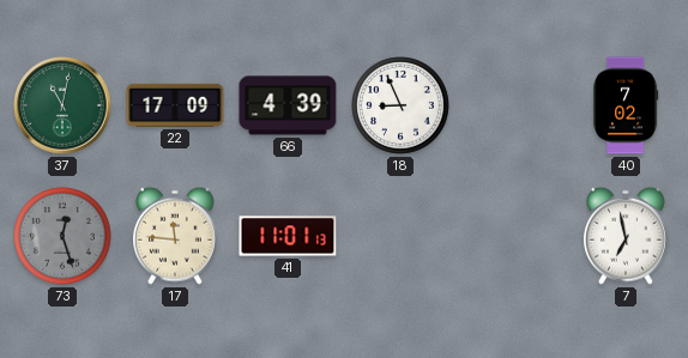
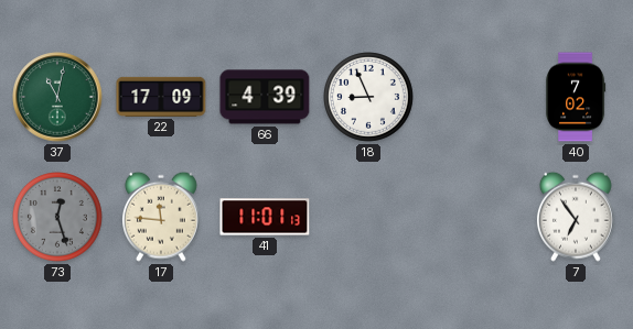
7: 6:58 -> 6:54
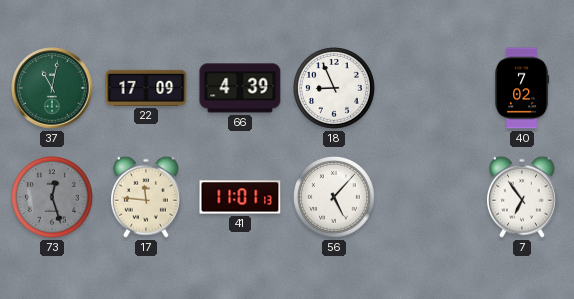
56: none -> 5:07
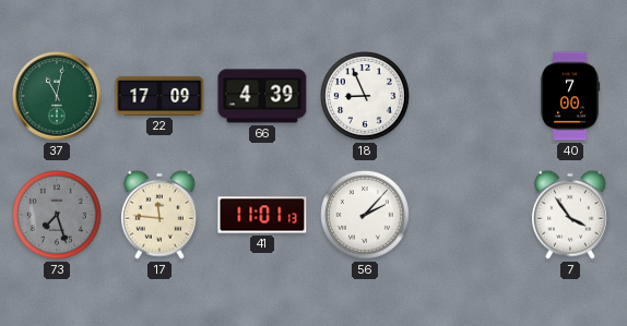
40: 7:02 -> 7:00
73: 12:27 -> 7:27
56: 5:07 -> 2:07
7: 6:54 -> 3:54
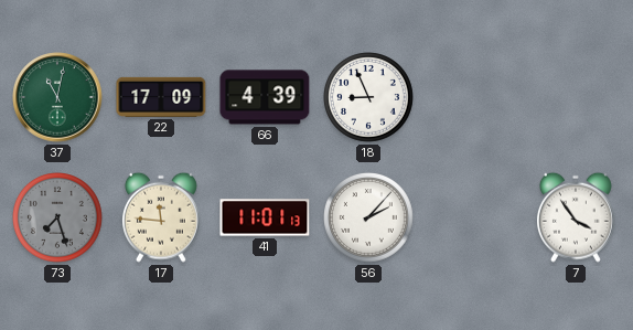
40: 7:00 -> none
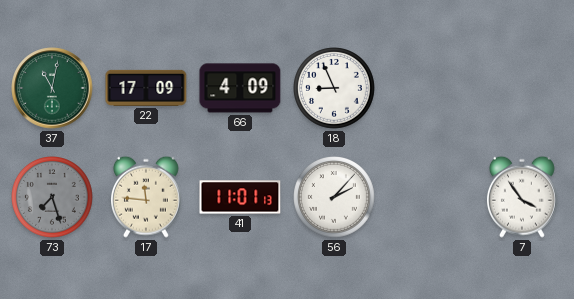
66: 4:39 -> 4:09
